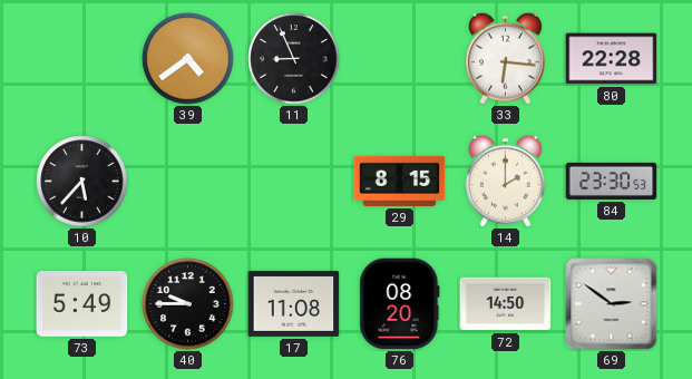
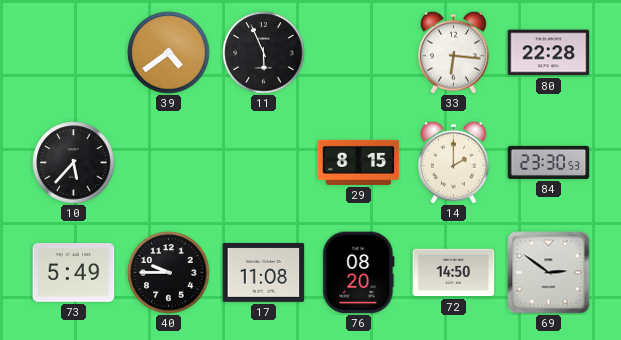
11: 8:56 -> 5:56
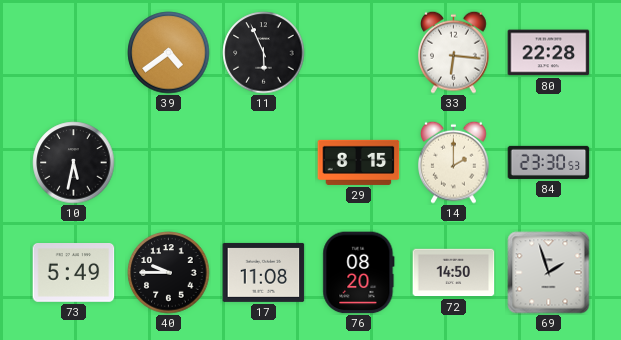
10: 5:37 -> 5:32
69: 2:51 -> 1:57
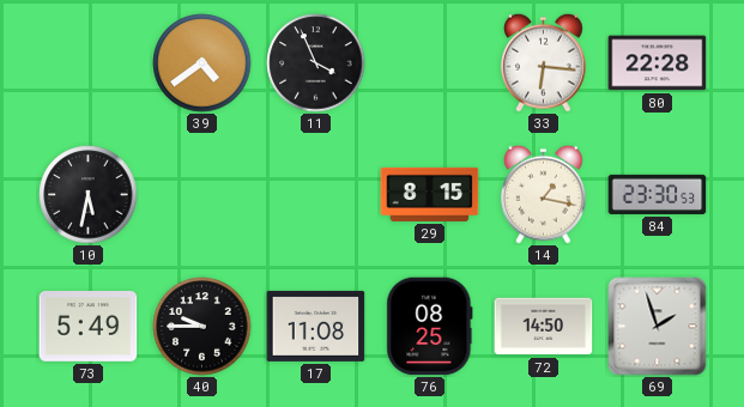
11: 5:56 -> 3:56
14: 2:00 -> 1:17
76: 08:20 -> 08:25
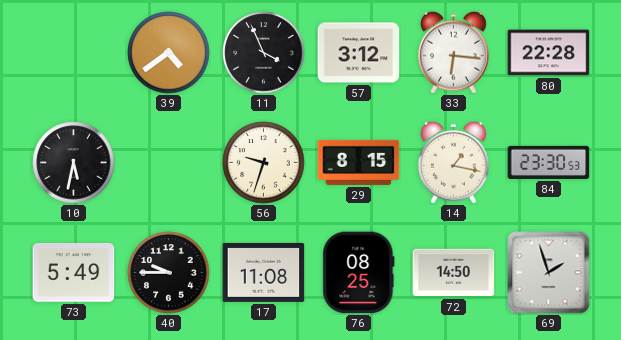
57: none -> 3:12
56: none -> 9:33
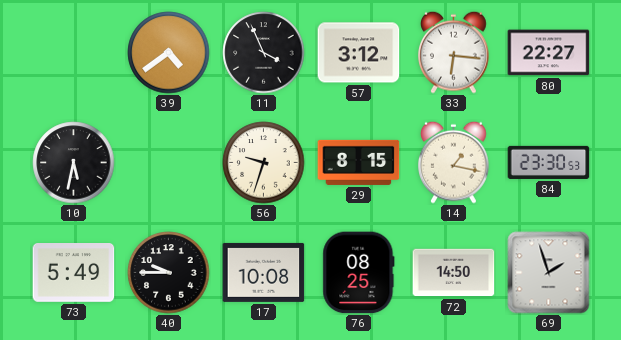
80: 22:28 -> 22:27
17: 11:08 -> 10:08
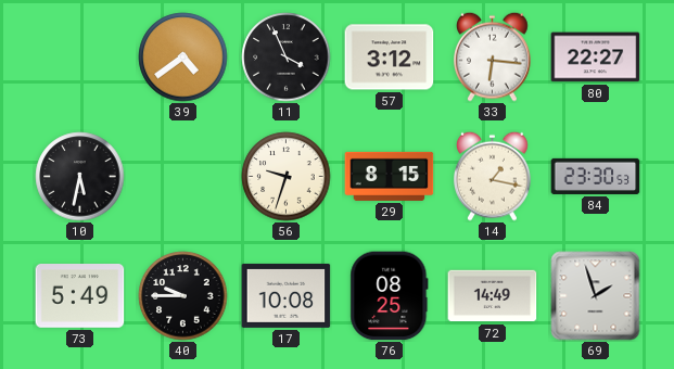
72: 14:50 -> 14:49
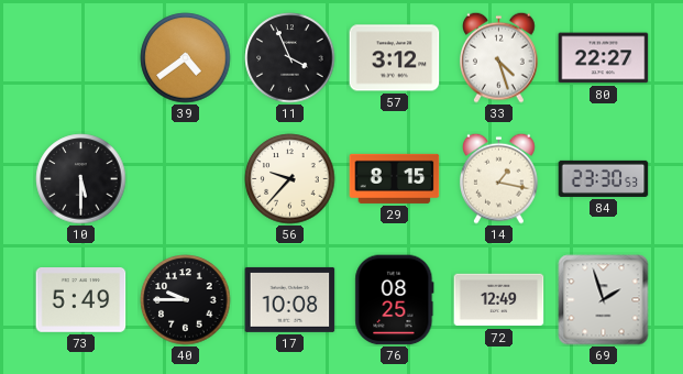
33: 6:16 -> 4:27
10: 5:32 -> 5:30
56: 9:33 -> 9:37
72: 14:49 -> 12:49
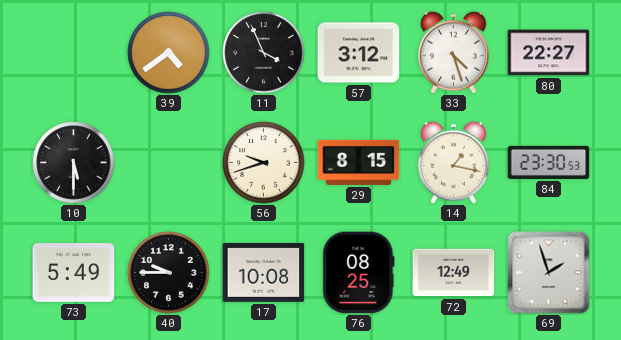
56: 9:37 -> 9:42
